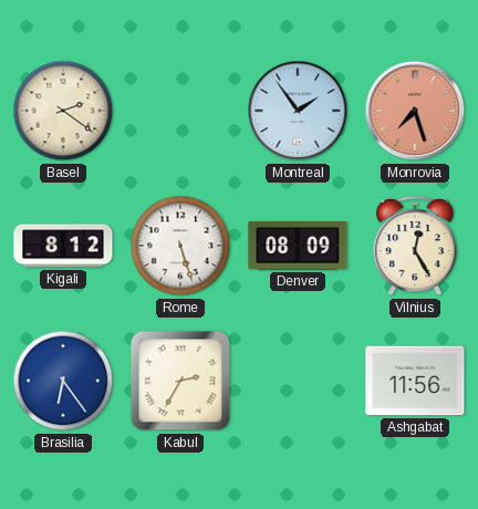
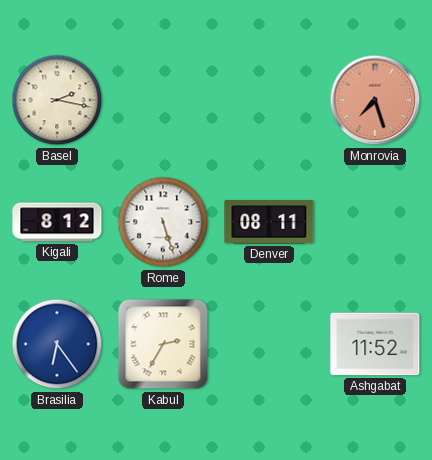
Basel: 2:21 -> 2:17
Montreal: 1:54 -> none
Denver: 08:09 -> 08:11
Vilnius: 12:25 -> none
Ashgabat: 11:56 -> 11:52
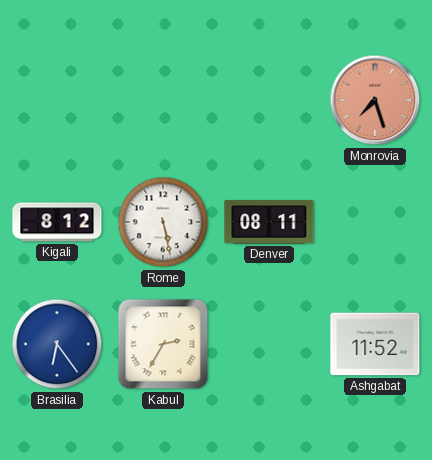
Basel: 2:17 -> none
Rome: 5:27 -> 5:28
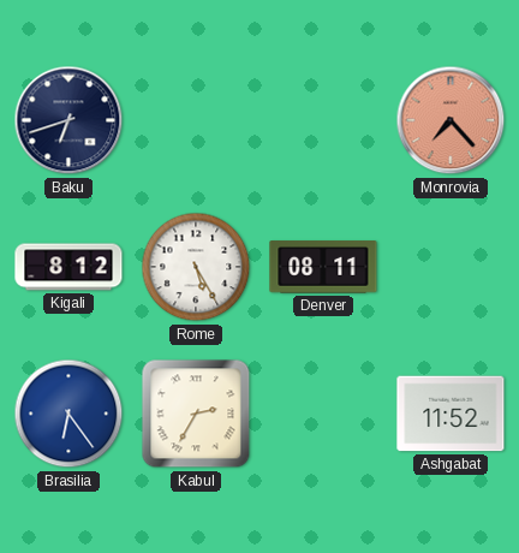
Baku: none -> 6:42
Monrovia: 7:27 -> 7:23
Rome: 5:28 -> 5:25
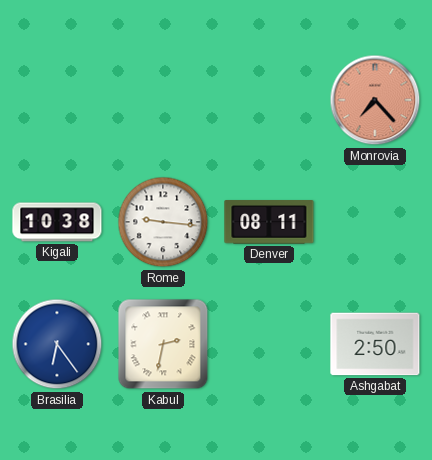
Baku: 6:42 -> none
Kigali: 8:12 -> 10:38
Rome: 5:25 -> 9:16
Kabul: 2:35 -> 2:32
Ashgabat: 11:52 -> 2:50
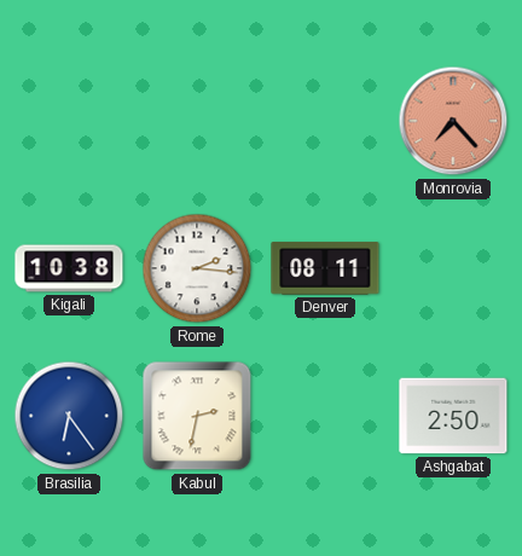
Rome: 9:16 -> 2:16
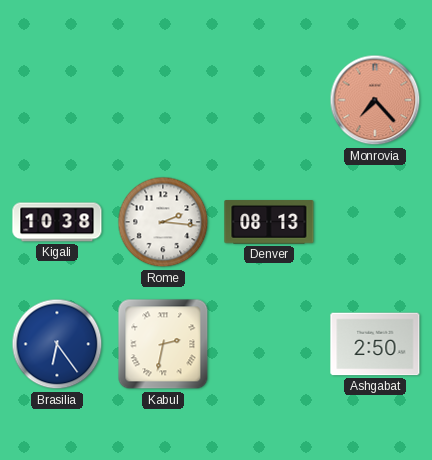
Denver: 08:11 -> 08:13
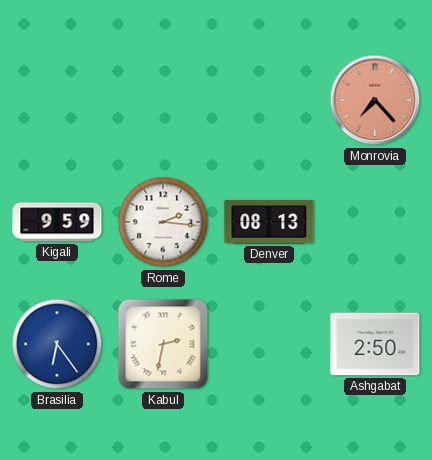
Kigali: 10:38 -> 9:59
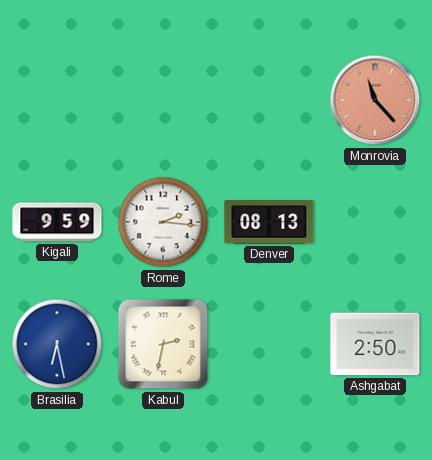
Monrovia: 7:23 -> 11:23
Brasilia: 6:24 -> 6:28
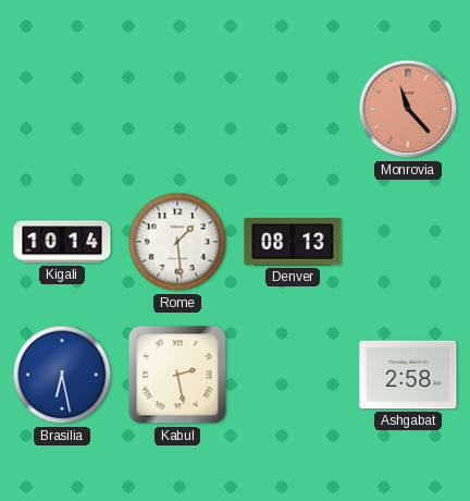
Kigali: 9:59 -> 10:14
Rome: 2:16 -> 1:29
Kabul: 2:32 -> 2:28
Ashgabat: 2:50 -> 2:58
